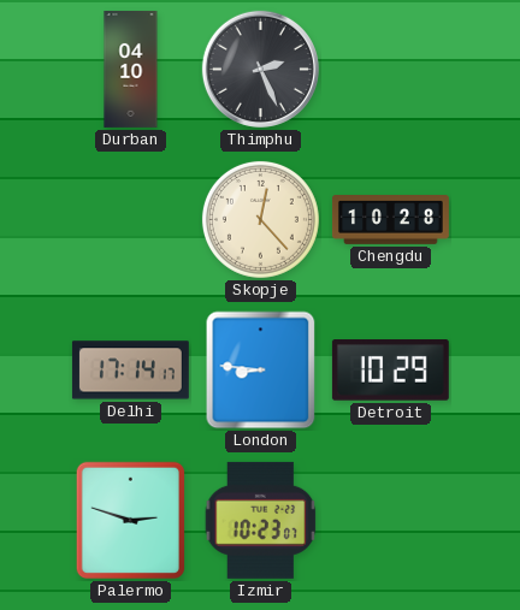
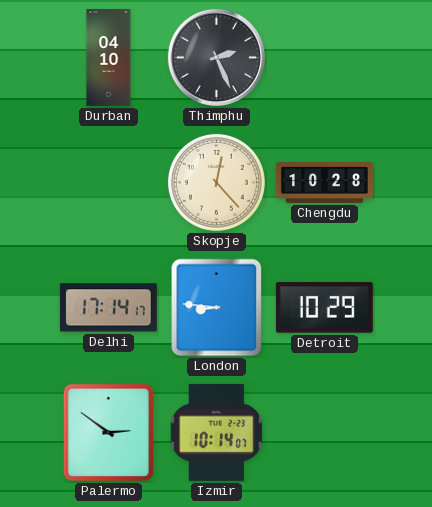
Palermo: 2:48 -> 2:51
Izmir: 10:23 -> 10:14
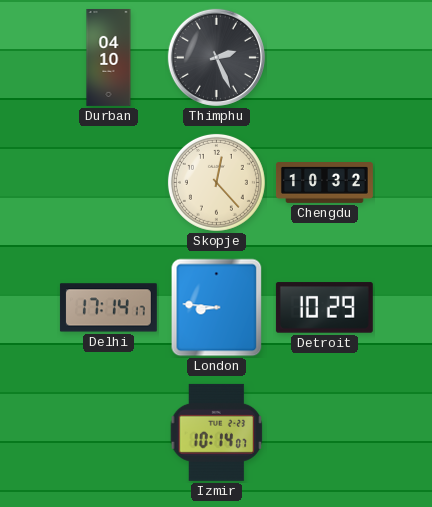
Chengdu: 10:28 -> 10:32
Palermo: 2:51 -> none
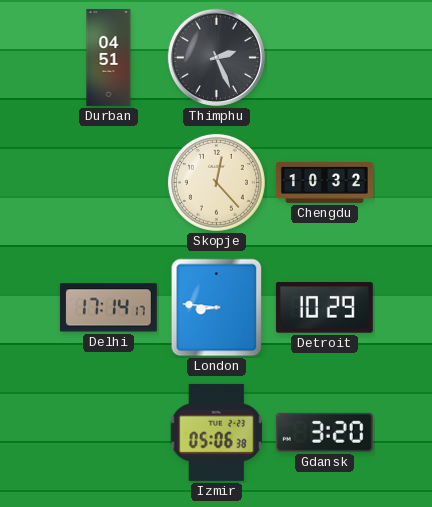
Durban: 04:10 -> 04:51
Izmir: 10:14 -> 05:06
Gdansk: none -> 3:20
